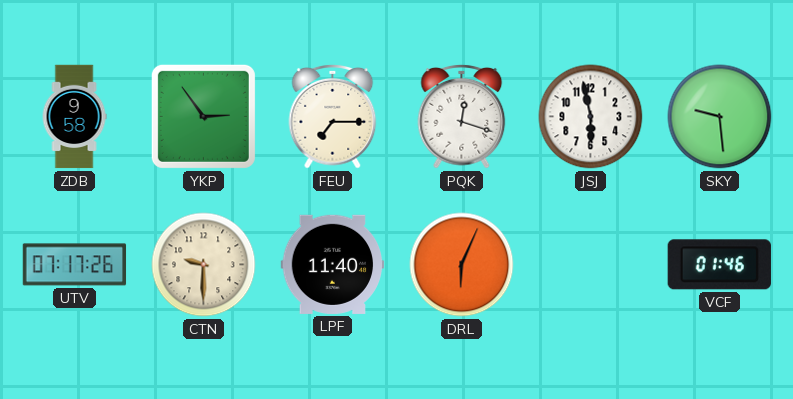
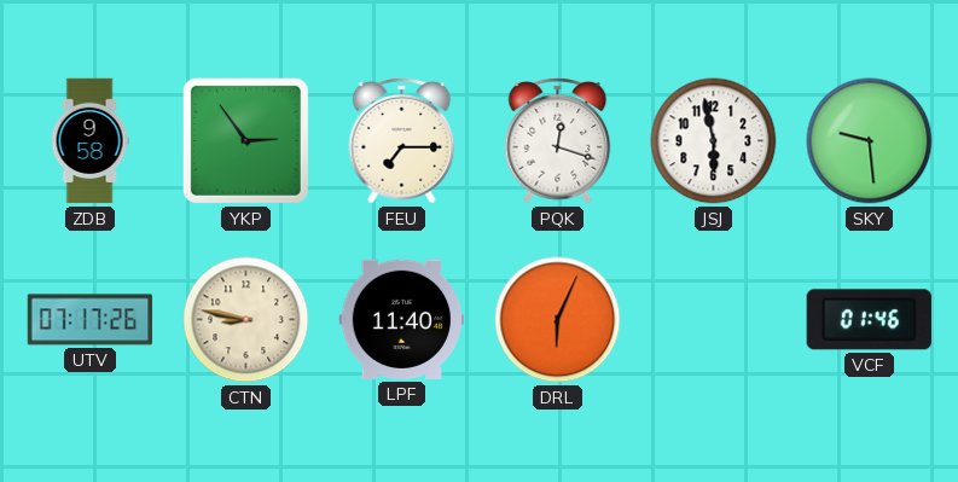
CTN: 9:30 -> 8:47
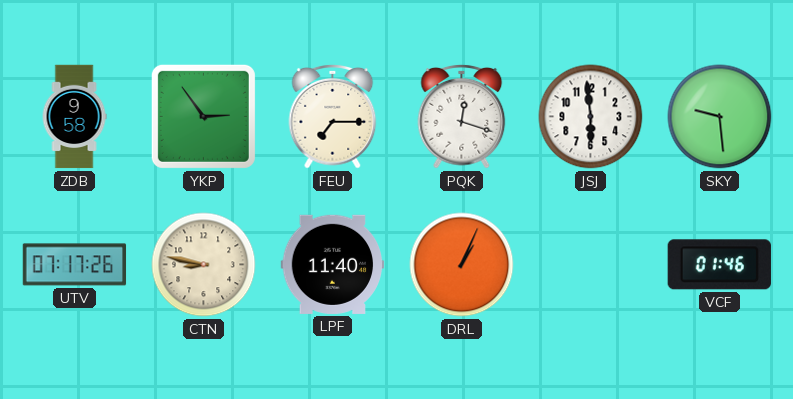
JSJ: 5:58 -> 5:59
DRL: 6:04 -> 1:04
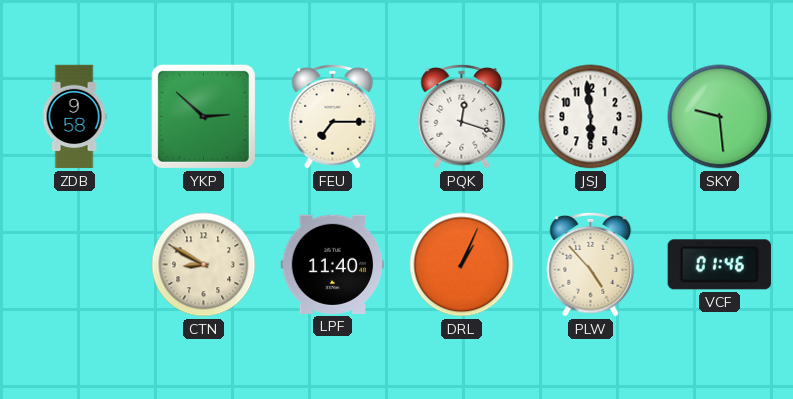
YKP: 2:54 -> 2:52
UTV: 07:17 -> none
CTN: 8:47 -> 8:50
PLW: none -> 4:53
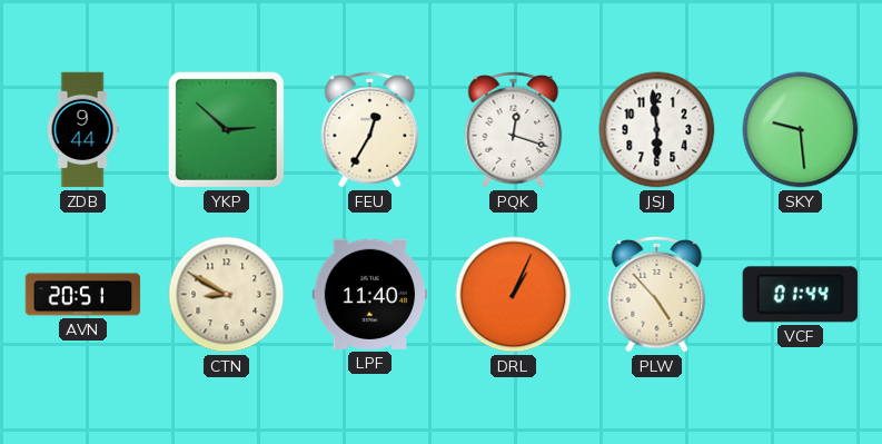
ZDB: 9:58 -> 9:44
FEU: 7:15 -> 12:35
AVN: none -> 20:51
VCF: 01:46 -> 01:44
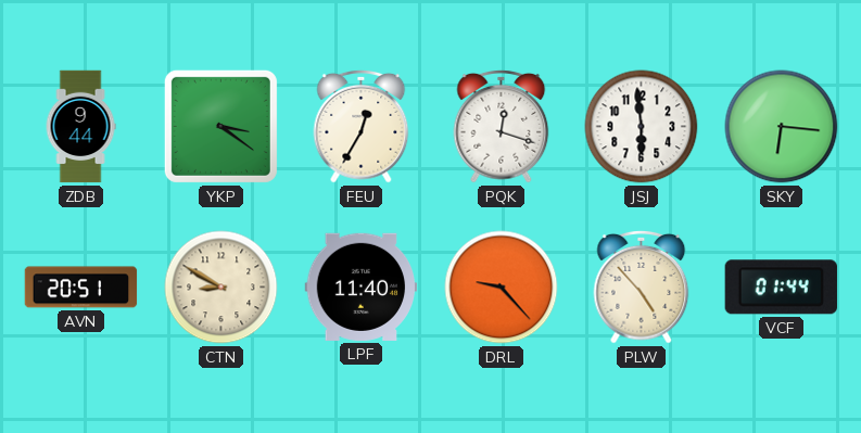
YKP: 2:52 -> 3:21
SKY: 9:29 -> 6:16
DRL: 1:04 -> 9:23
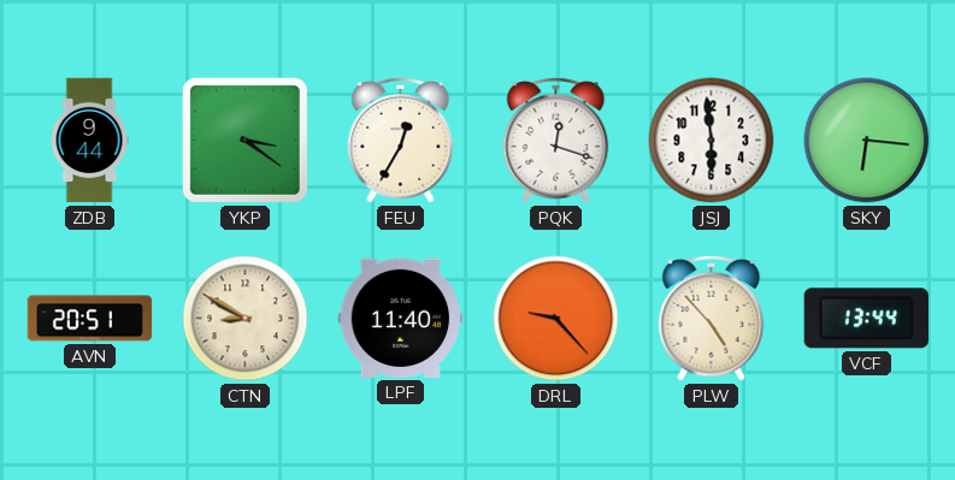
VCF: 01:44 -> 13:44
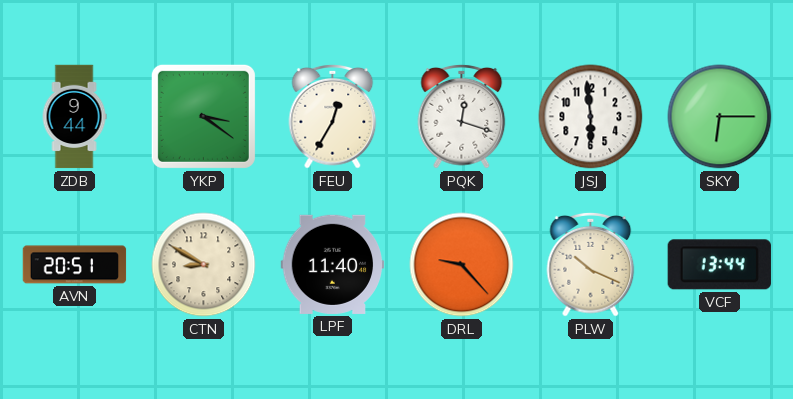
SKY: 6:16 -> 6:15
PLW: 4:53 -> 10:19
